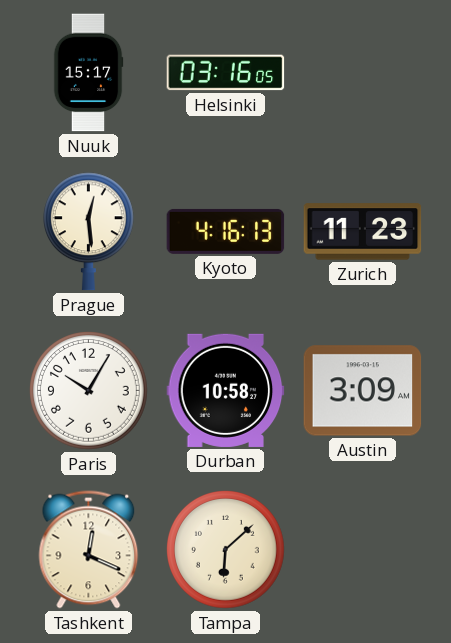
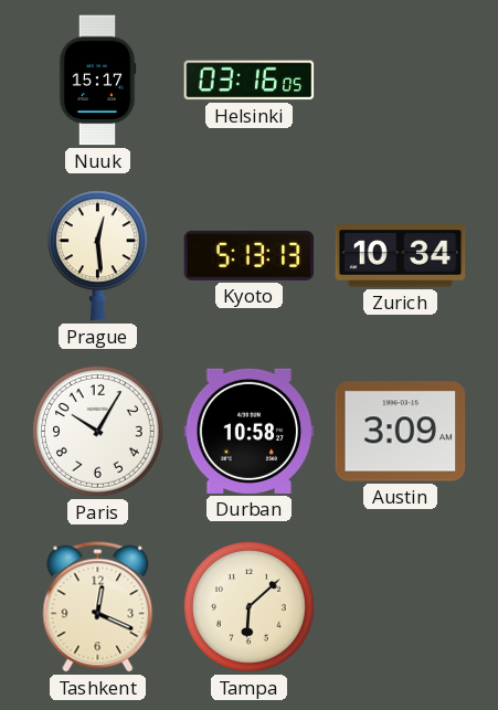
Kyoto: 4:16 -> 5:13
Zurich: 11:23 -> 10:34
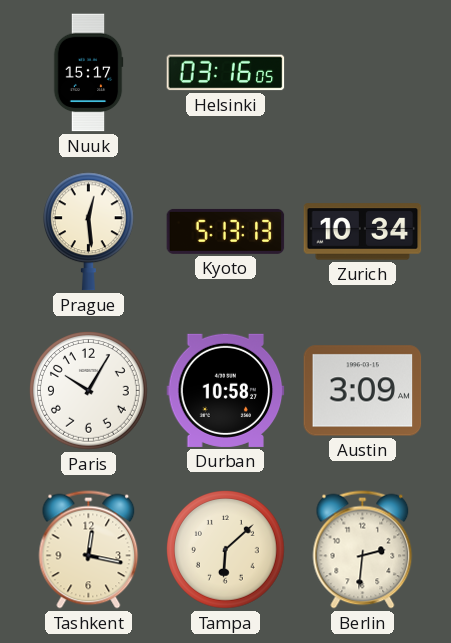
Tashkent: 12:19 -> 12:17
Berlin: none -> 2:31
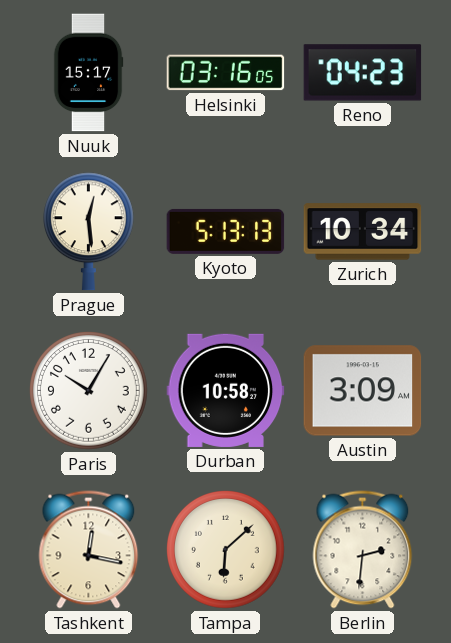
Reno: none -> 04:23
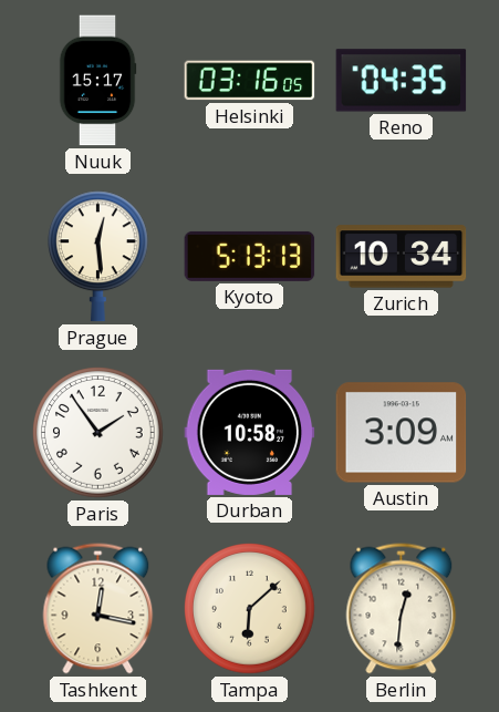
Reno: 04:23 -> 04:35
Paris: 10:05 -> 1:54
Berlin: 2:31 -> 12:31
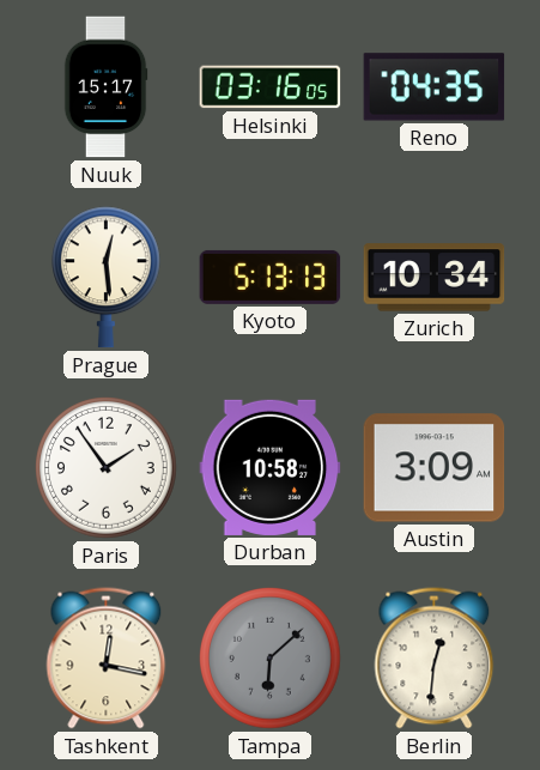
Tampa dial: cream -> grey
